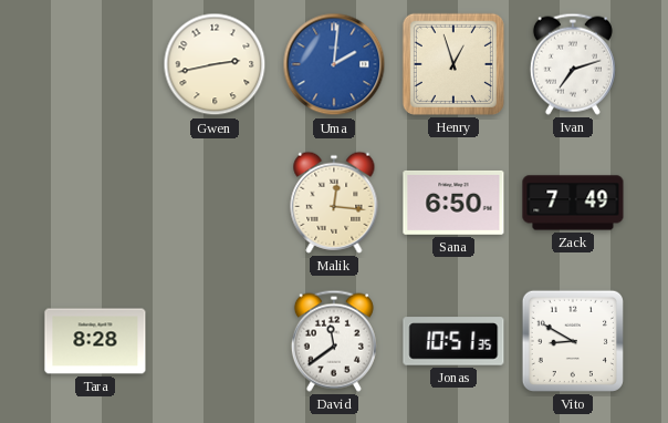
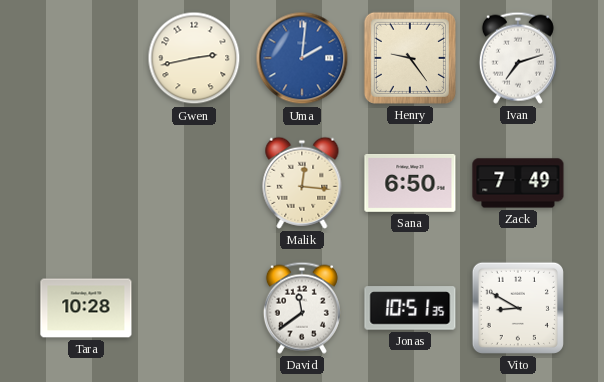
Henry: 12:57 -> 9:24
Tara: 8:28 -> 10:28
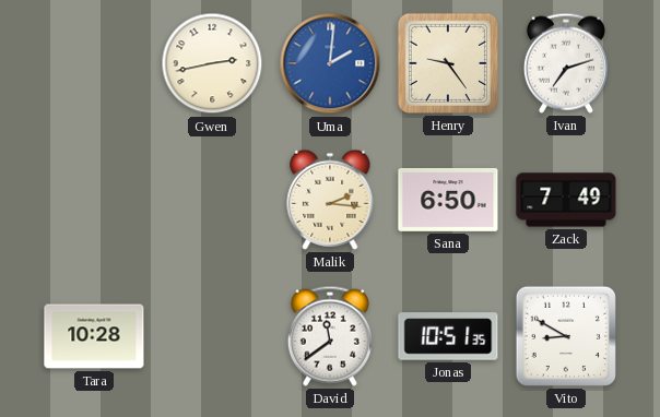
Malik: 12:16 -> 2:16
